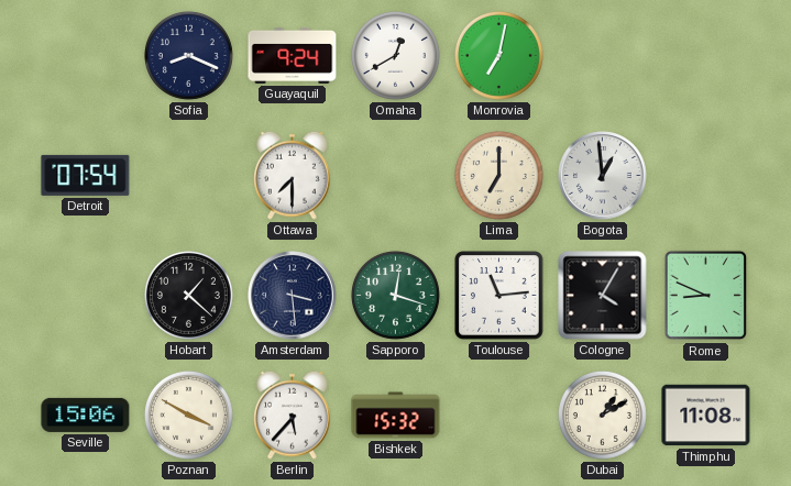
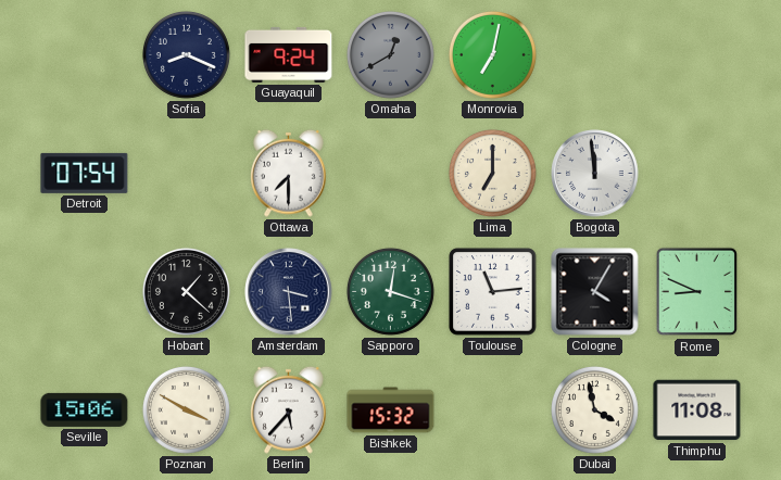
Omaha dial: white -> grey
Bogota: 12:59 -> 11:59
Dubai: 1:10 -> 3:58
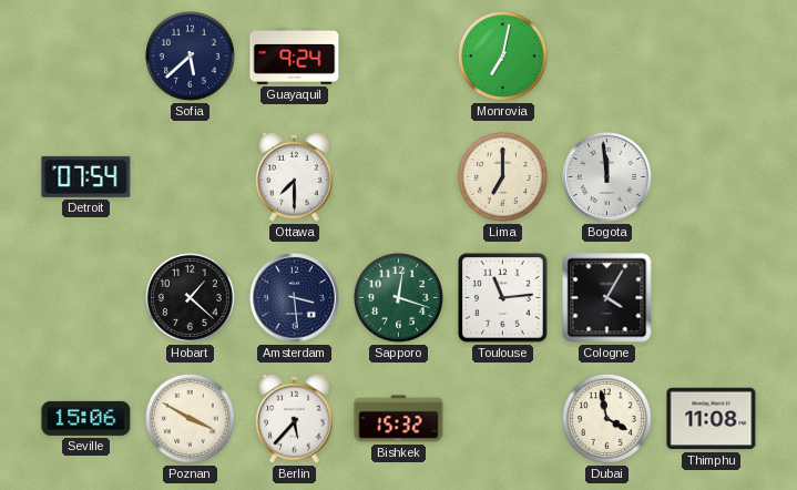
Sofia: 8:19 -> 5:38
Omaha: 12:40 -> none
Rome: 8:49 -> none
